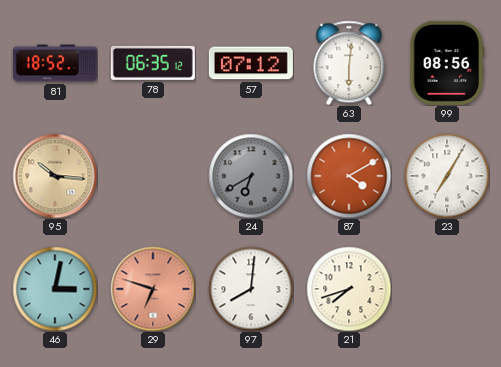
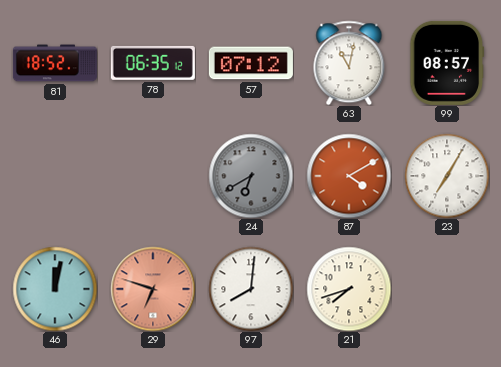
63: 6:01 -> 11:02
99: 08:56 -> 08:57
95: 10:16 -> none
46: 3:02 -> 12:02
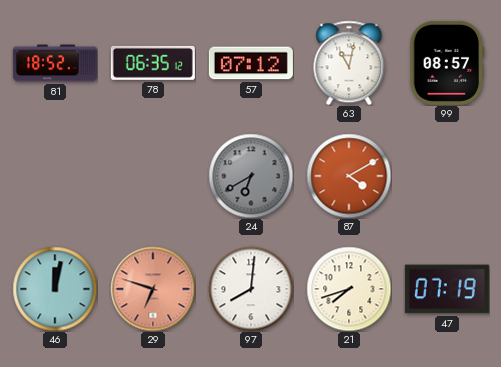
23: 7:05 -> none
47: none -> 07:19
